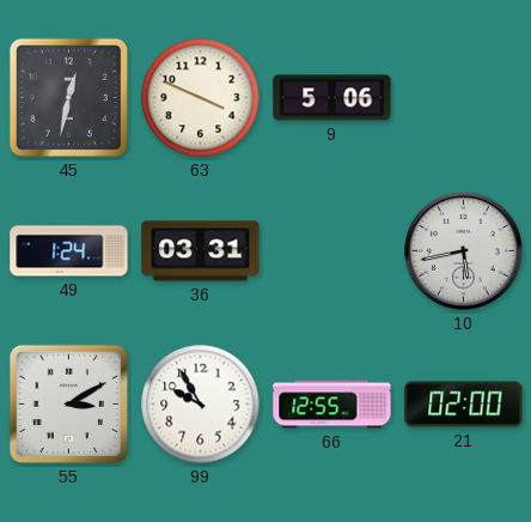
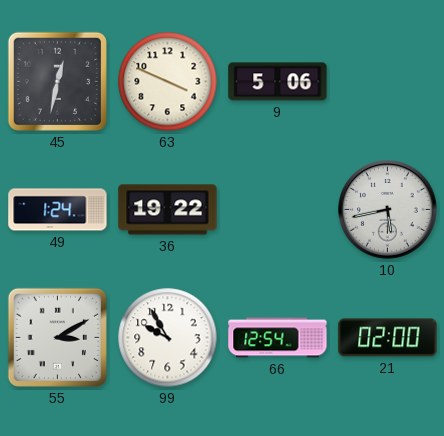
36: 03:31 -> 19:22
66: 12:55 -> 12:54
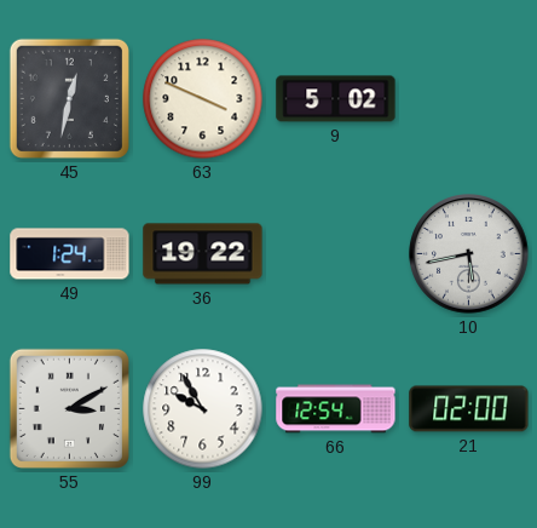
9: 5:06 -> 5:02
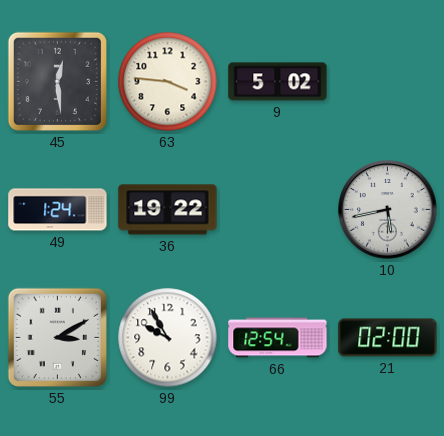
45: 12:32 -> 12:29
63: 3:49 -> 3:46
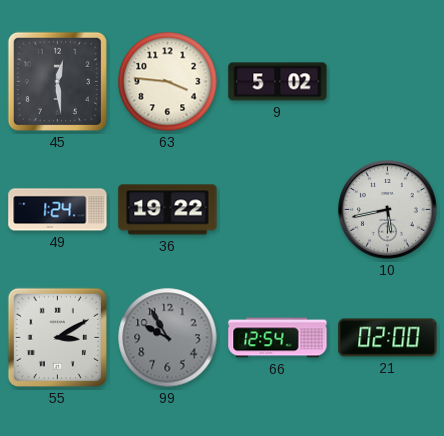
99 dial: white -> grey
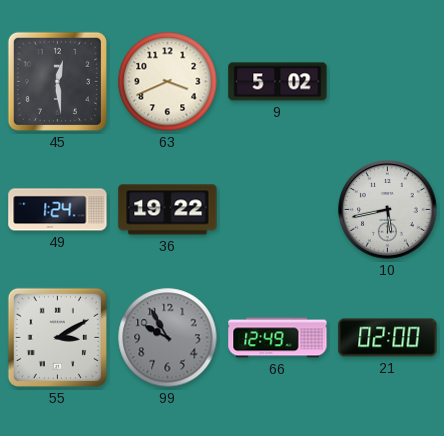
63: 3:46 -> 3:41
66: 12:54 -> 12:49
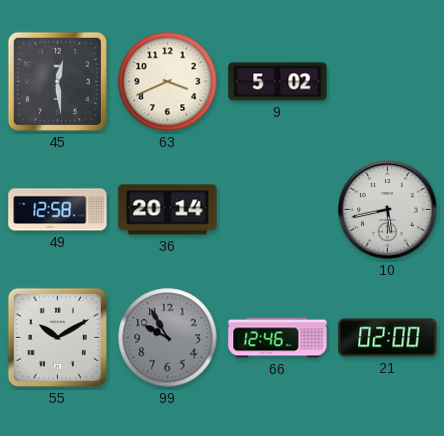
49: 1:24 -> 12:58
36: 19:22 -> 20:14
55: 3:10 -> 10:10
66: 12:49 -> 12:46
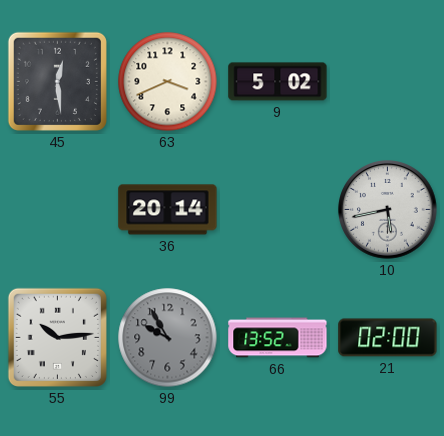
49: 12:58 -> none
55: 10:10 -> 10:14
66: 12:46 -> 13:52
